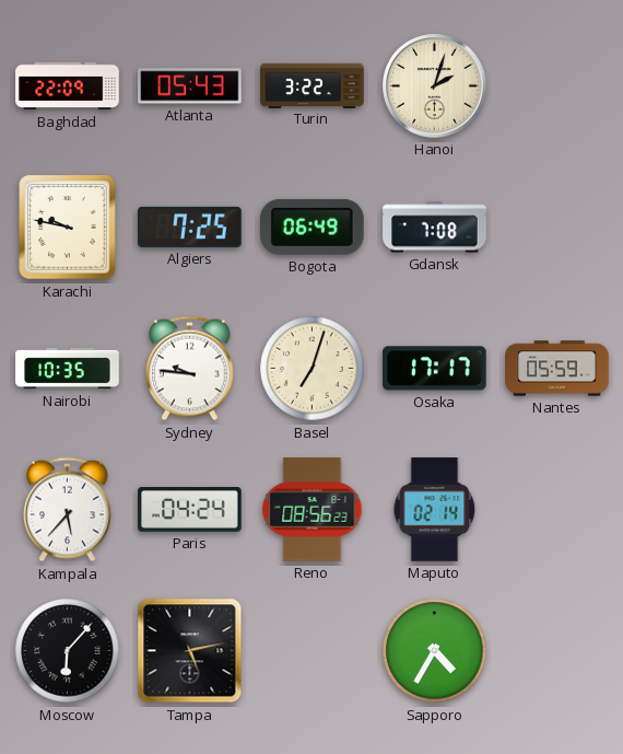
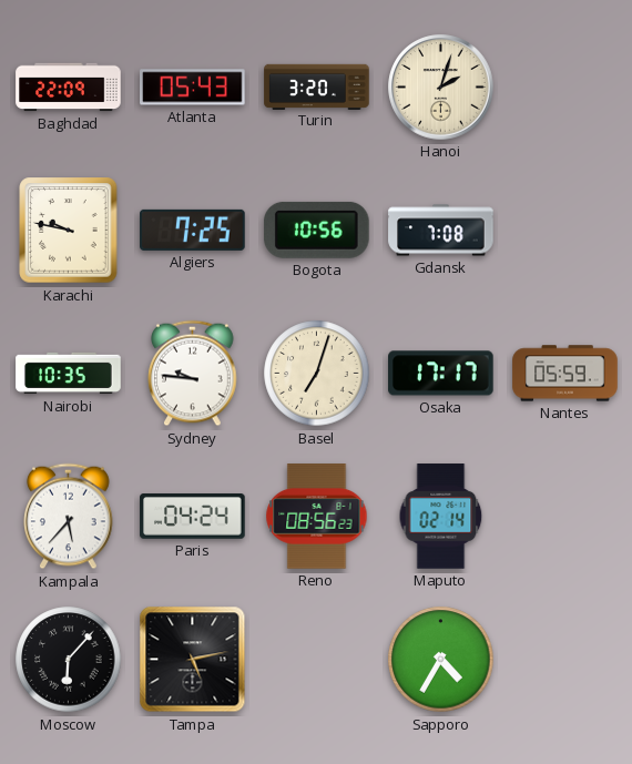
Turin: 3:22 -> 3:20
Bogota: 06:49 -> 10:56
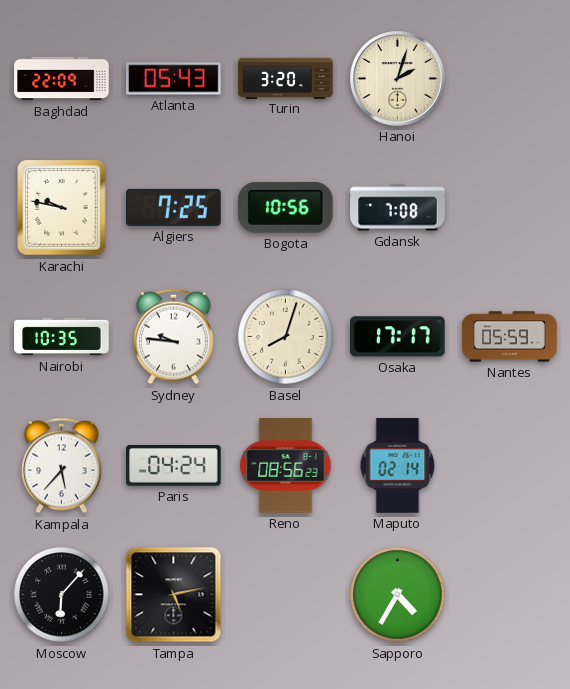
Basel: 7:03 -> 8:03
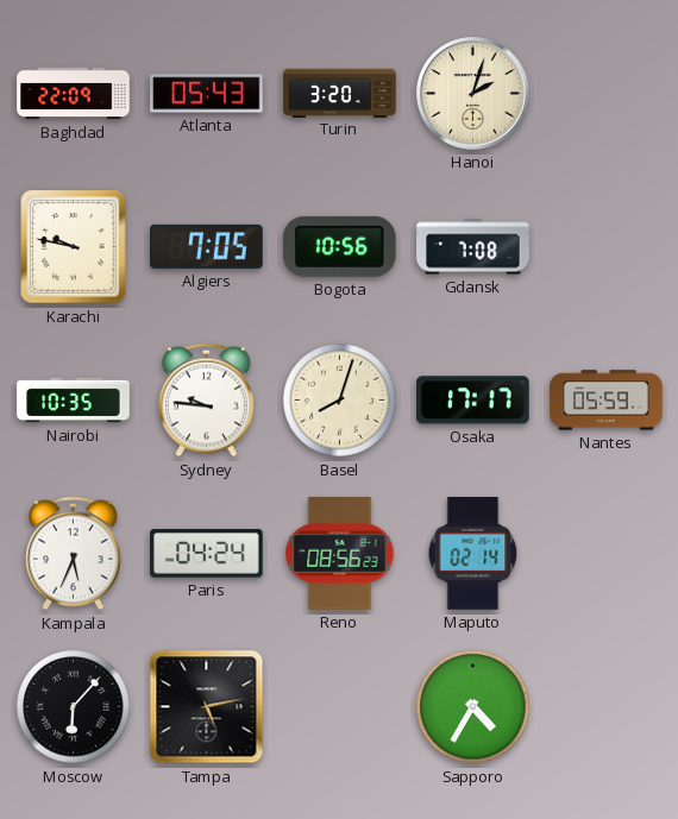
Algiers: 7:25 -> 7:05
Kampala: 5:37 -> 5:34
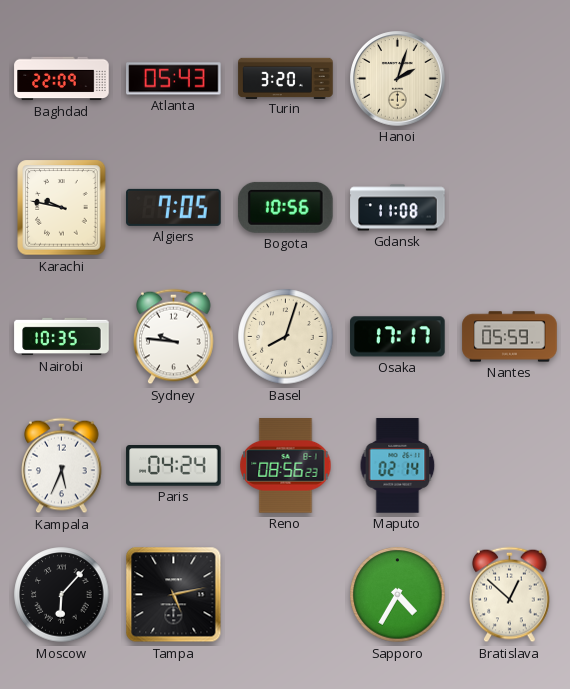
Gdansk: 7:08 -> 11:08
Bratislava: none -> 12:52
